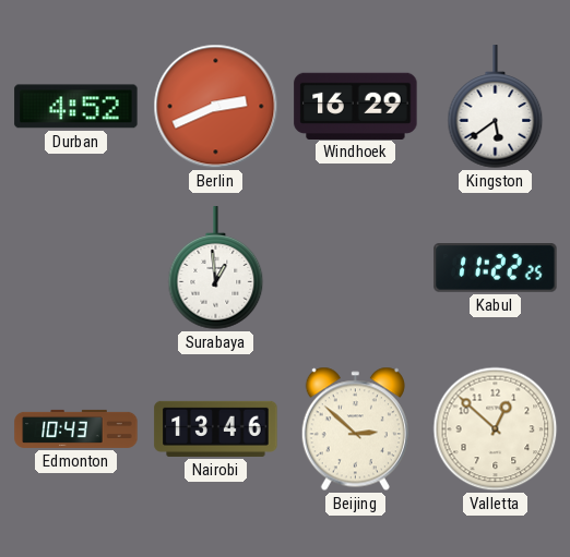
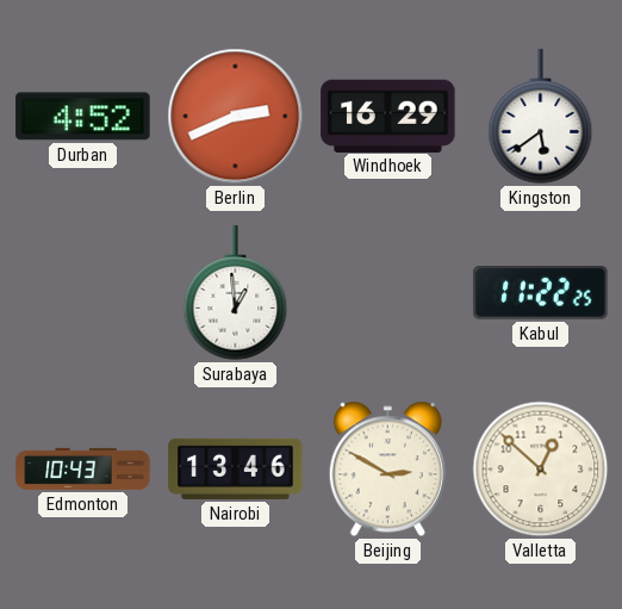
Beijing: 2:52 -> 2:50
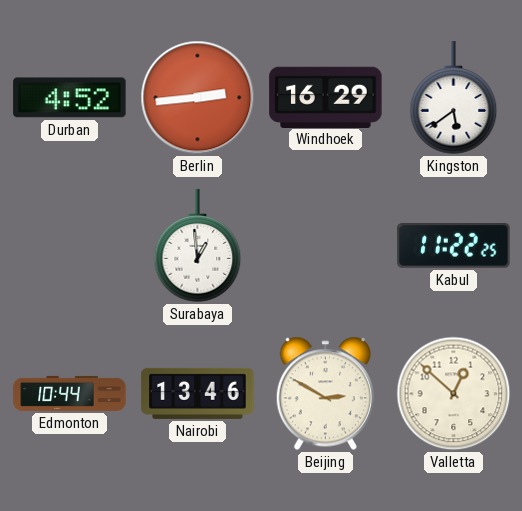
Berlin: 2:41 -> 2:44
Edmonton: 10:43 -> 10:44
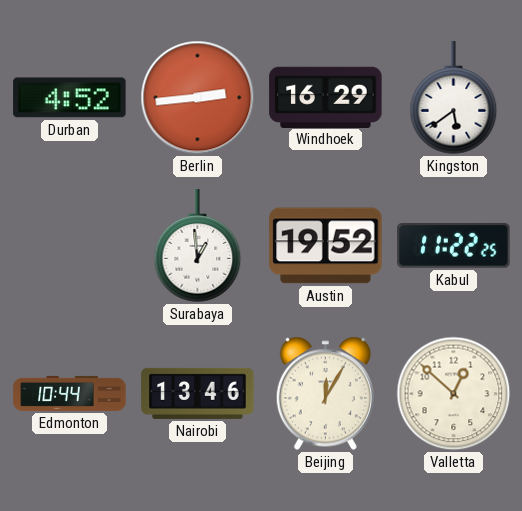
Austin: none -> 19:52
Beijing: 2:50 -> 12:05
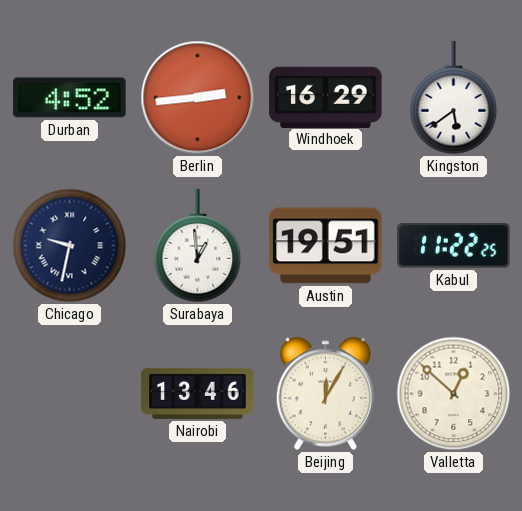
Chicago: none -> 9:32
Austin: 19:52 -> 19:51
Edmonton: 10:44 -> none
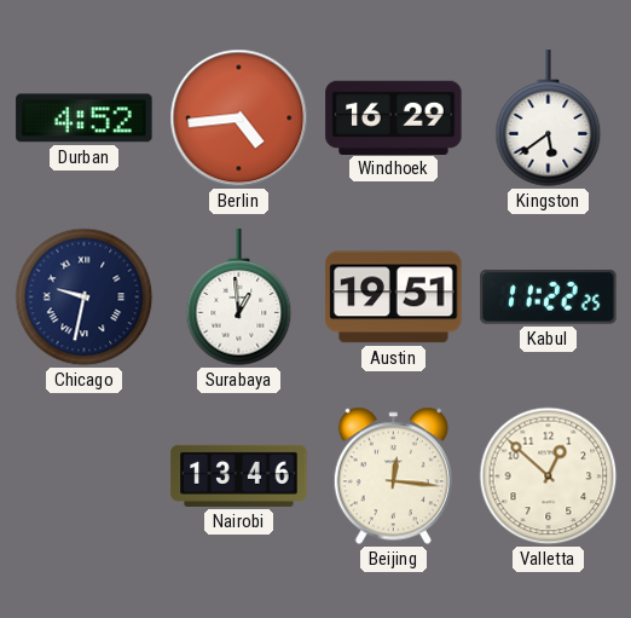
Berlin: 2:44 -> 4:44
Beijing: 12:05 -> 12:16
